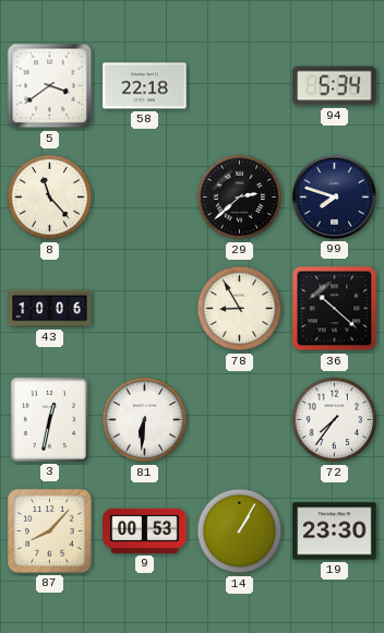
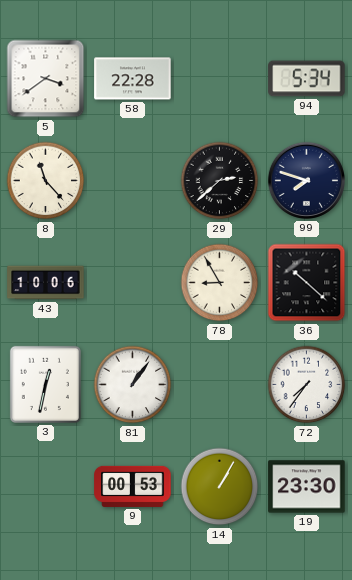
58: 22:18 -> 22:28
81: 6:31 -> 1:06
87: 8:07 -> none
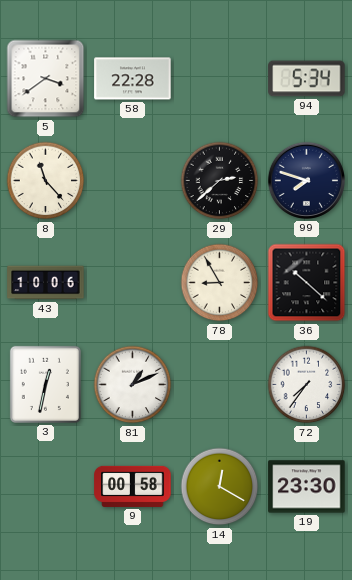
81: 1:06 -> 1:11
9: 00:53 -> 00:58
14: 1:05 -> 12:20
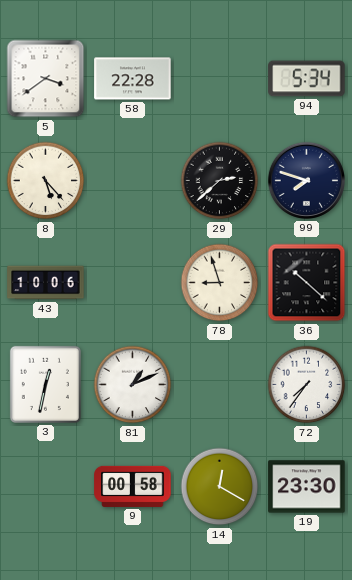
8: 11:23 -> 5:23
78: 8:55 -> 8:57
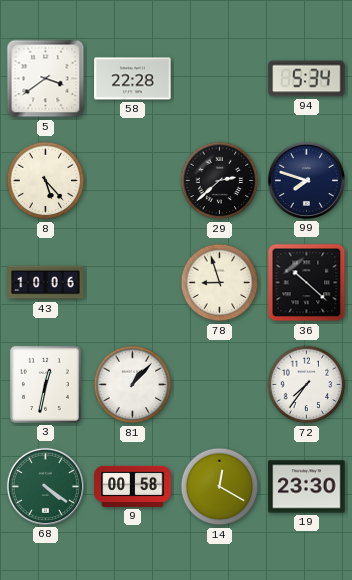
81: 1:11 -> 1:07
68: none -> 4:21
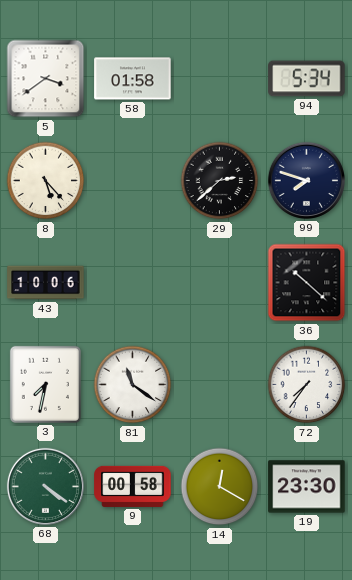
58: 22:28 -> 01:58
78: 8:57 -> none
3: 12:32 -> 7:32
81: 1:07 -> 11:21
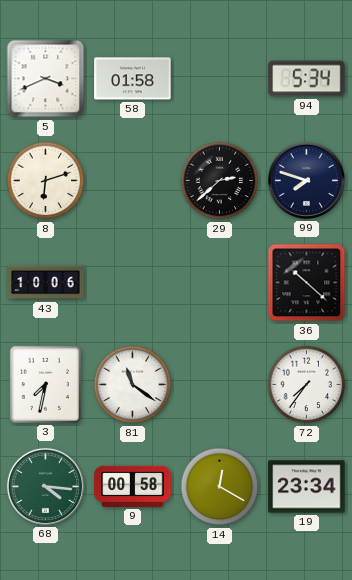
5: 3:39 -> 3:41
8: 5:23 -> 6:12
68: 4:21 -> 4:16
19: 23:30 -> 23:34
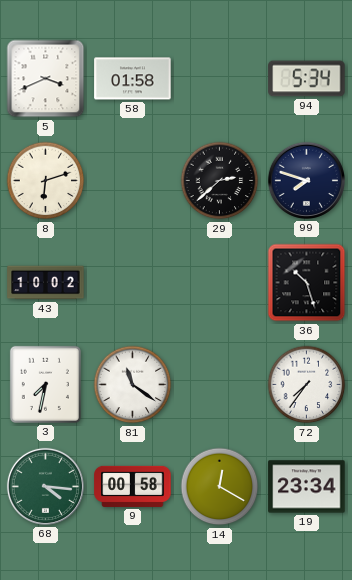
43: 10:06 -> 10:02
36: 10:22 -> 10:27
